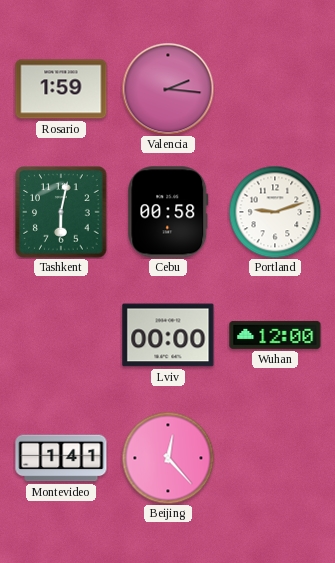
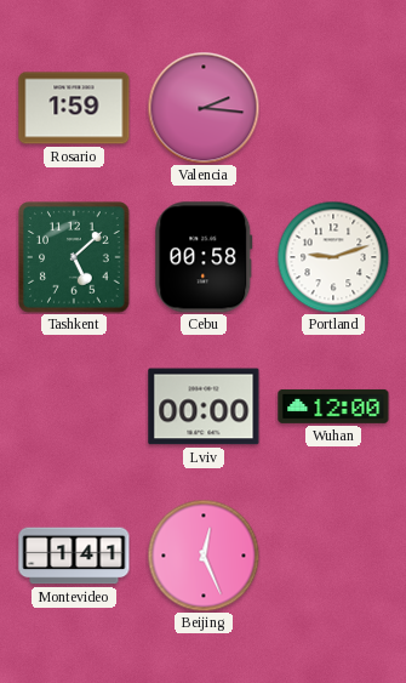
Tashkent: 6:02 -> 5:08
Beijing: 12:23 -> 12:26
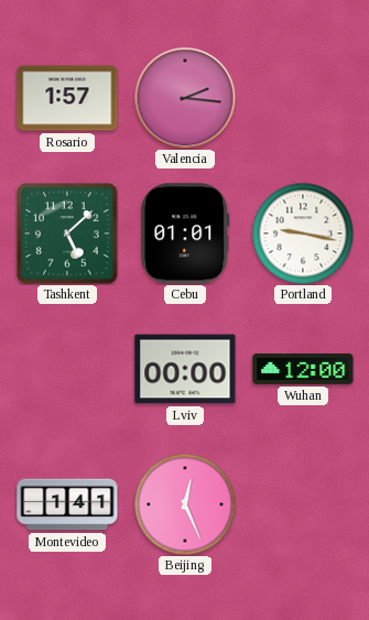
Rosario: 1:59 -> 1:57
Cebu: 00:58 -> 01:01
Portland: 9:12 -> 9:17
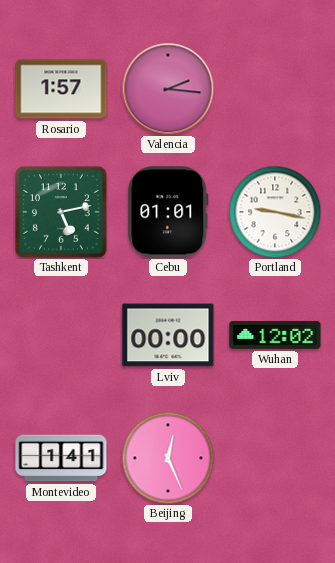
Tashkent: 5:08 -> 5:13
Wuhan: 12:00 -> 12:02
